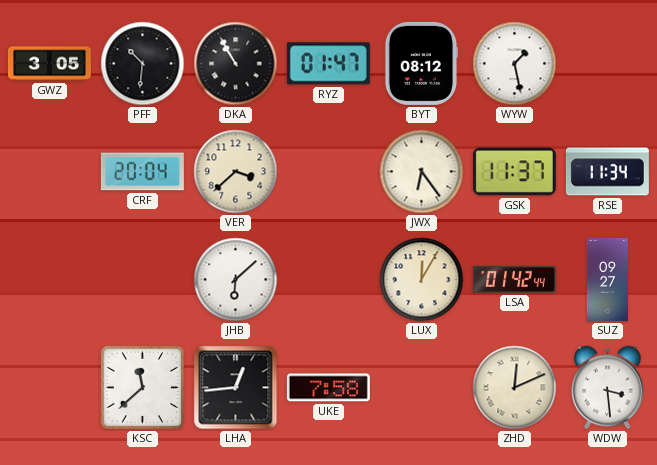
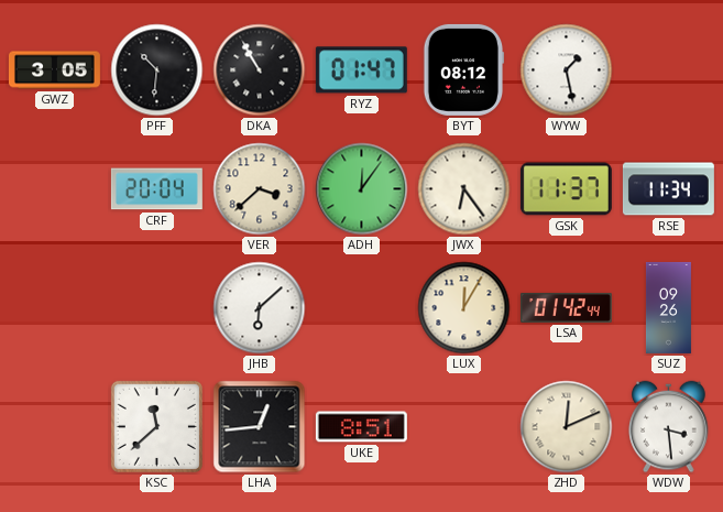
ADH: none -> 12:06
SUZ: 09:27 -> 09:26
UKE: 7:58 -> 8:51
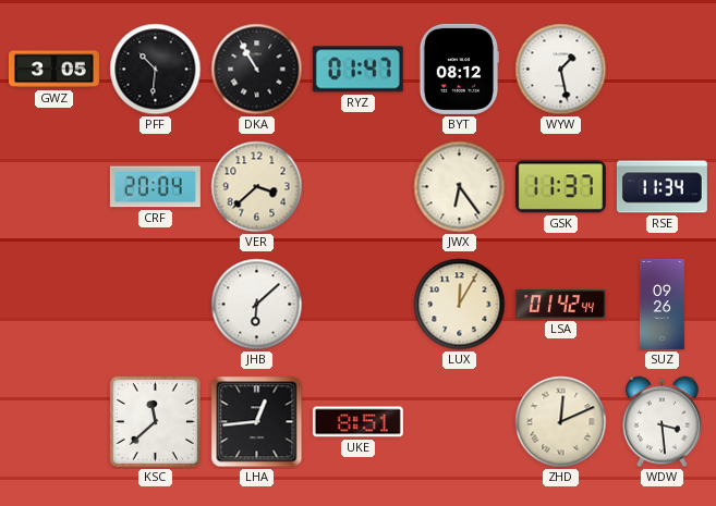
ADH: 12:06 -> none
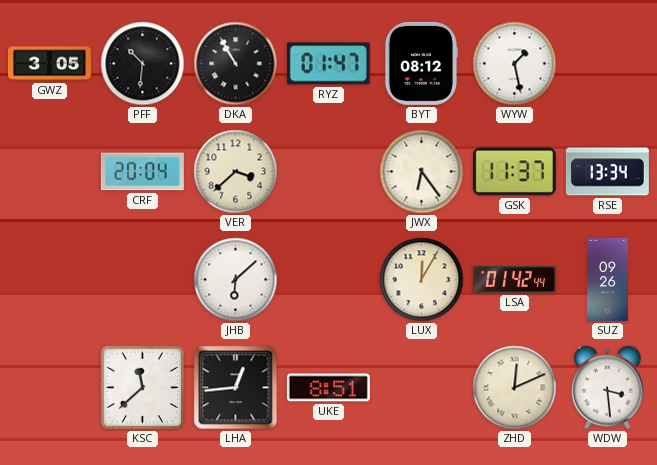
RSE: 11:34 -> 13:34
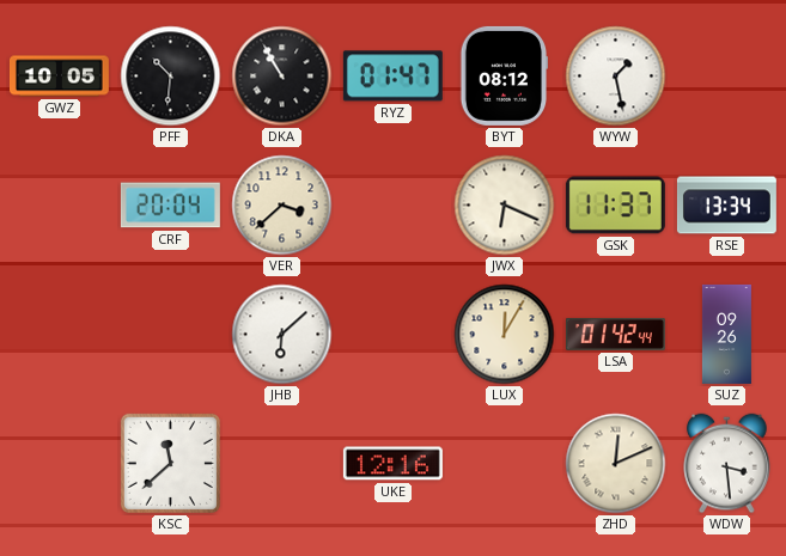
GWZ: 3:05 -> 10:05
JWX: 6:24 -> 6:19
LHA: 12:44 -> none
UKE: 8:51 -> 12:16
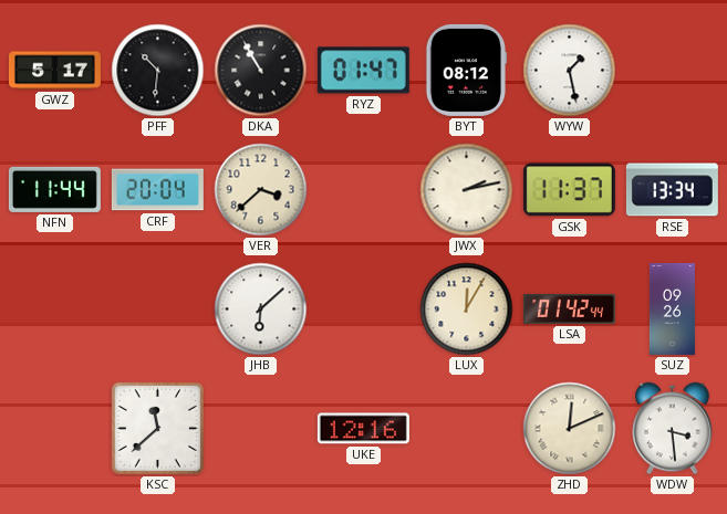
GWZ: 10:05 -> 5:17
NFN: none -> 11:44
JWX: 6:19 -> 2:13
